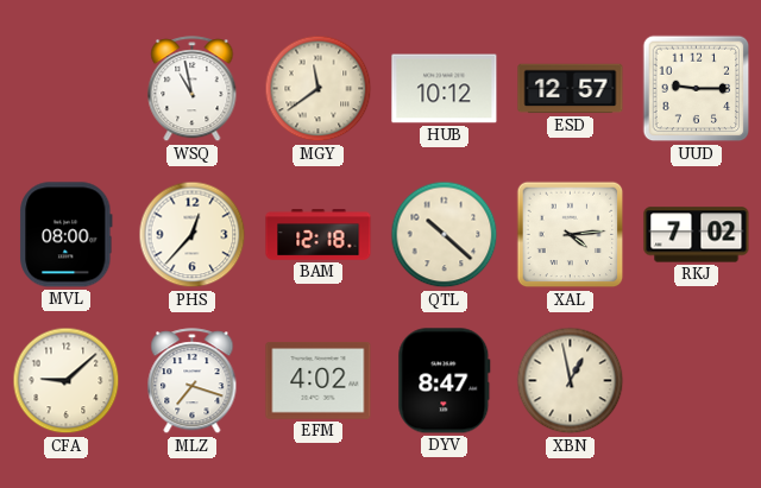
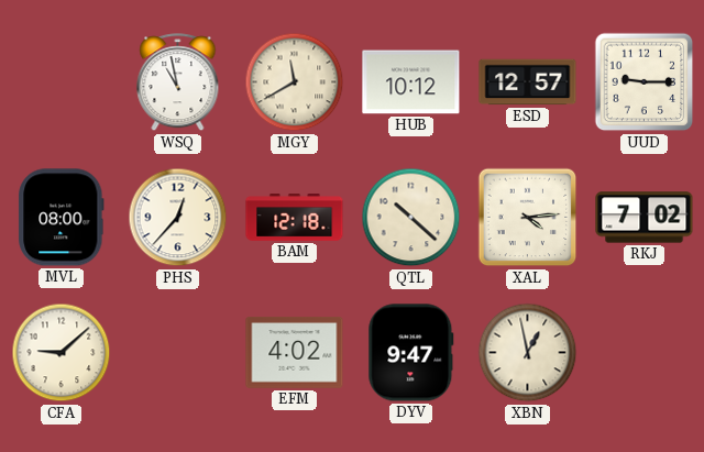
MGY: 11:39 -> 11:40
MLZ: 7:18 -> none
DYV: 8:47 -> 9:47
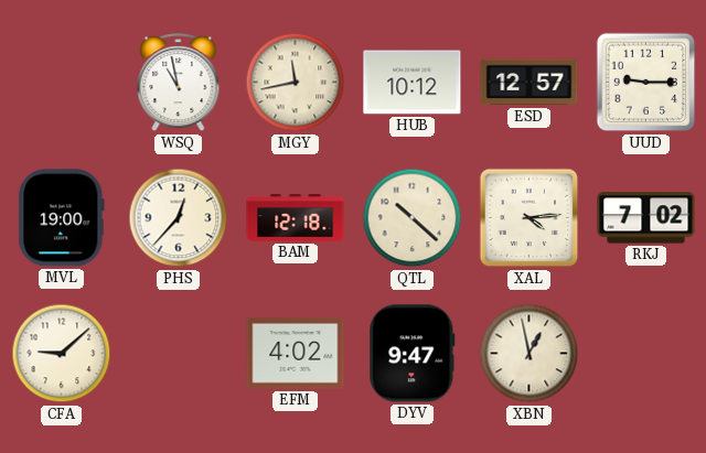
MGY: 11:40 -> 11:43
MVL: 08:00 -> 19:00
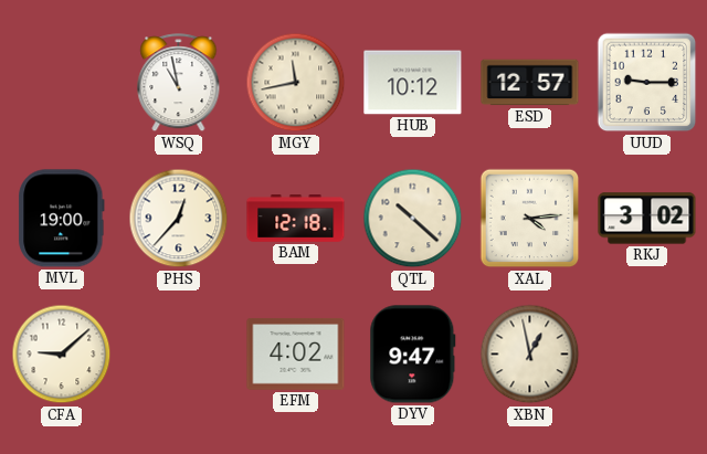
RKJ: 7:02 -> 3:02
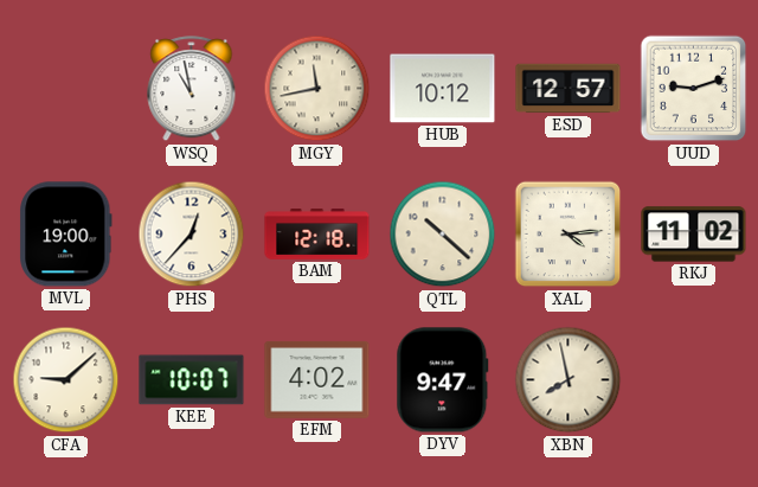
UUD: 9:15 -> 9:12
RKJ: 3:02 -> 11:02
KEE: none -> 10:07
XBN: 12:58 -> 7:58
